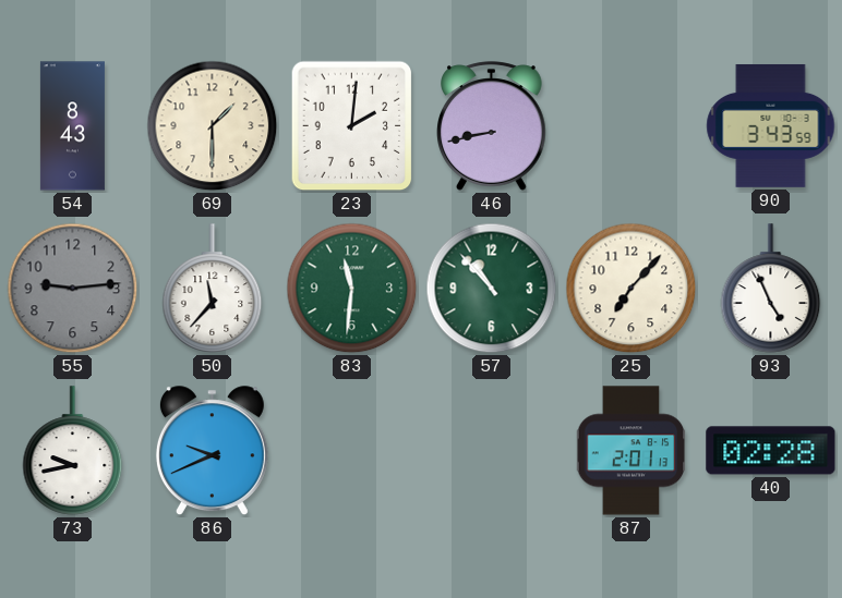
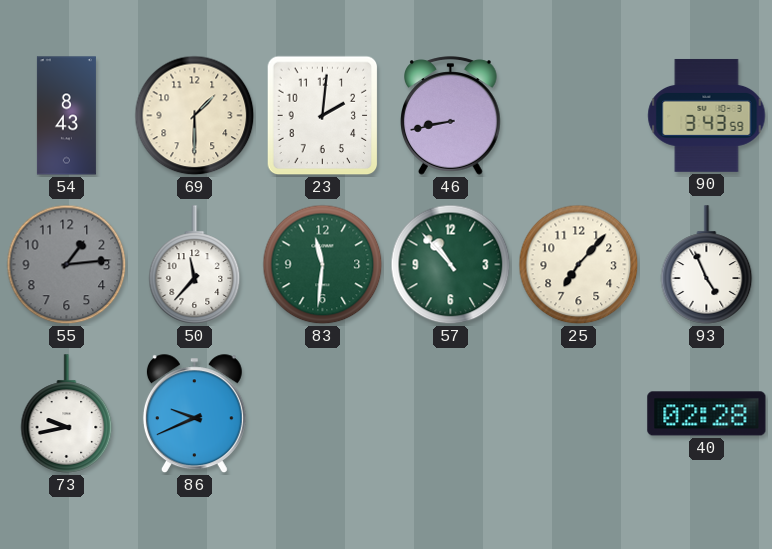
55: 9:14 -> 1:14
87: 2:01 -> none
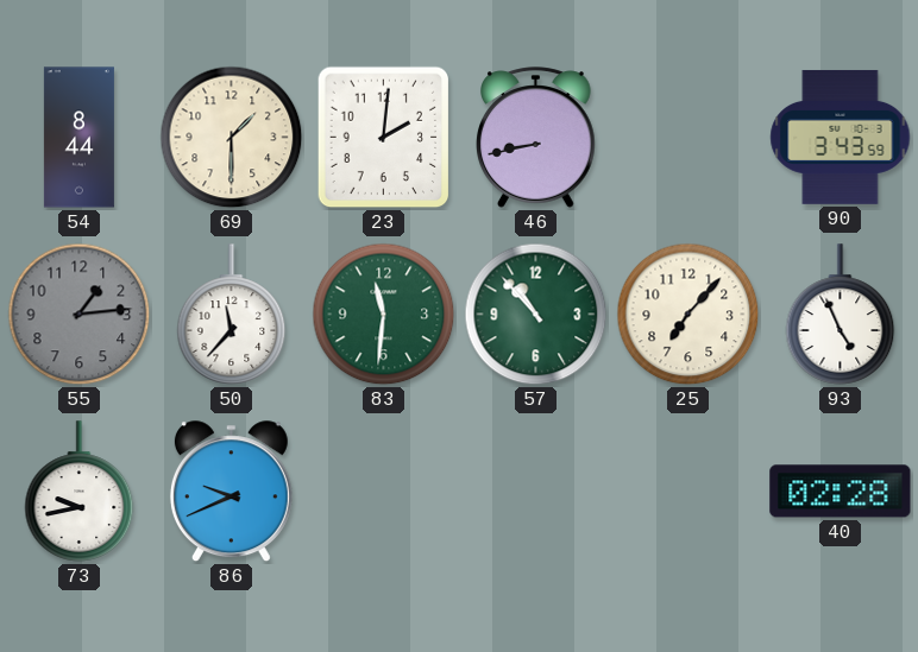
54: 8:43 -> 8:44
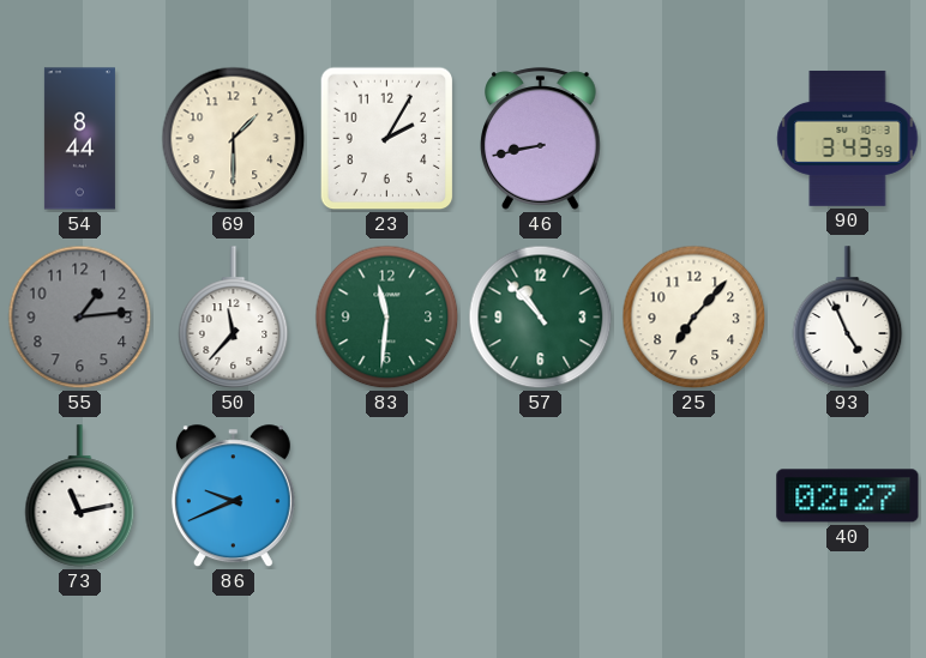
23: 2:01 -> 2:05
73: 9:43 -> 11:13
40: 02:28 -> 02:27
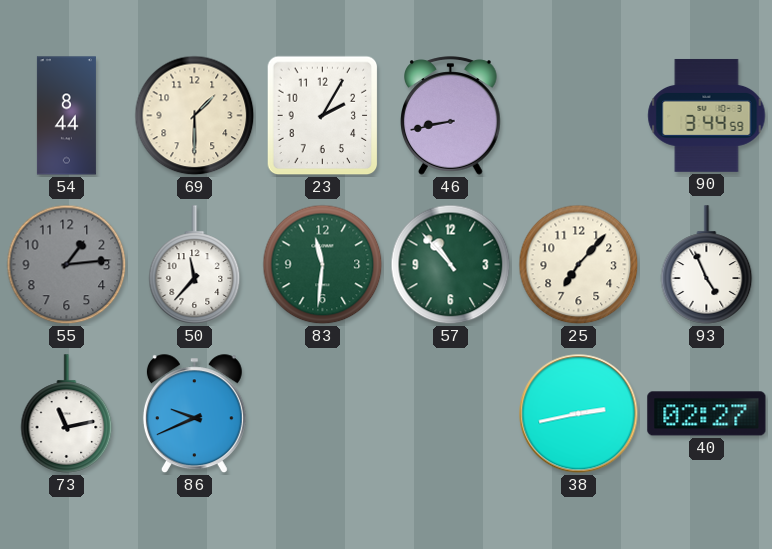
90: 3:43 -> 3:44
38: none -> 2:43
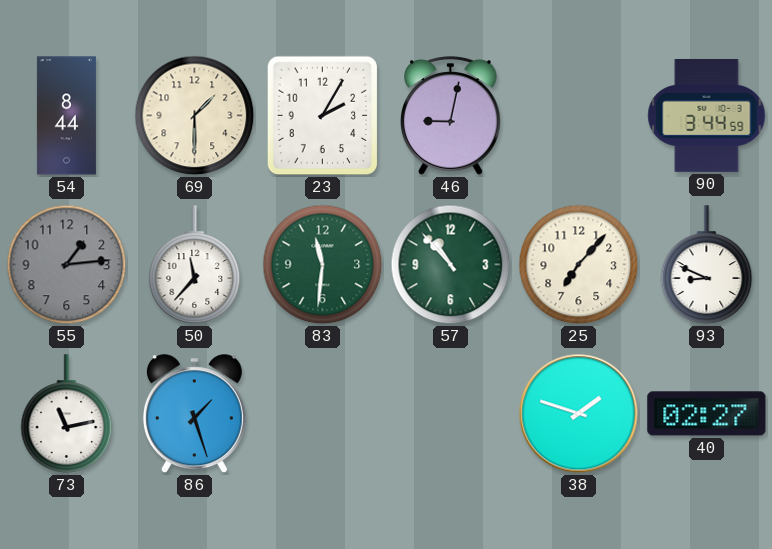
46: 8:43 -> 9:02
93: 4:56 -> 8:49
86: 9:41 -> 1:27
38: 2:43 -> 1:48
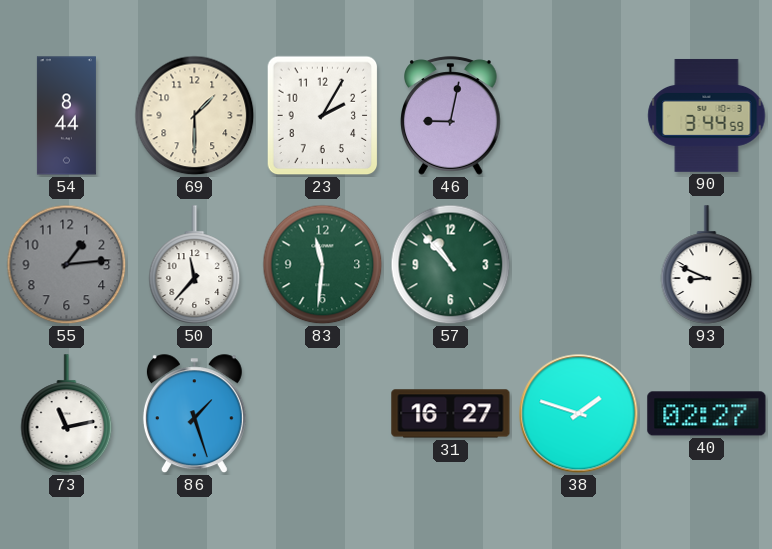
25: 7:07 -> none
31: none -> 16:27
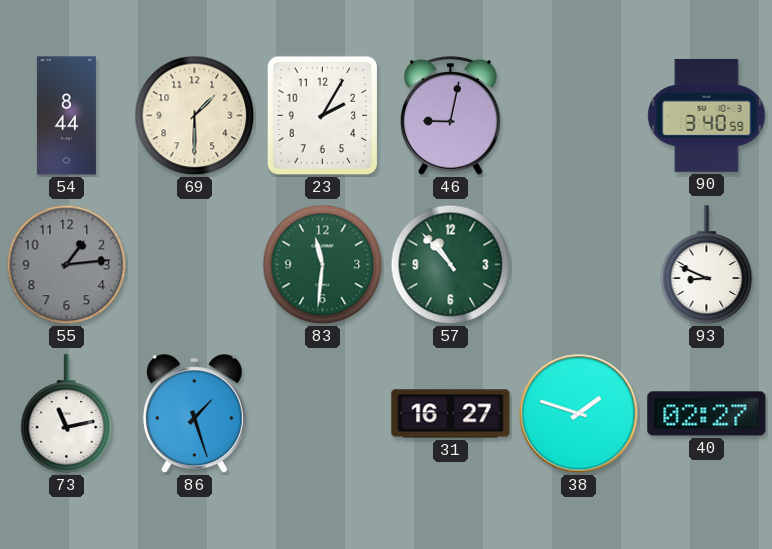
90: 3:44 -> 3:40
50: 11:37 -> none
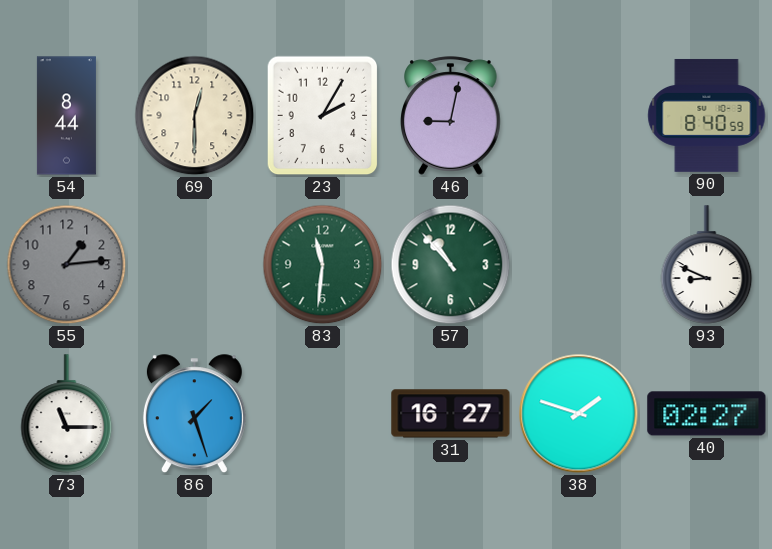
69: 1:30 -> 12:30
90: 3:40 -> 8:40
73: 11:13 -> 11:15
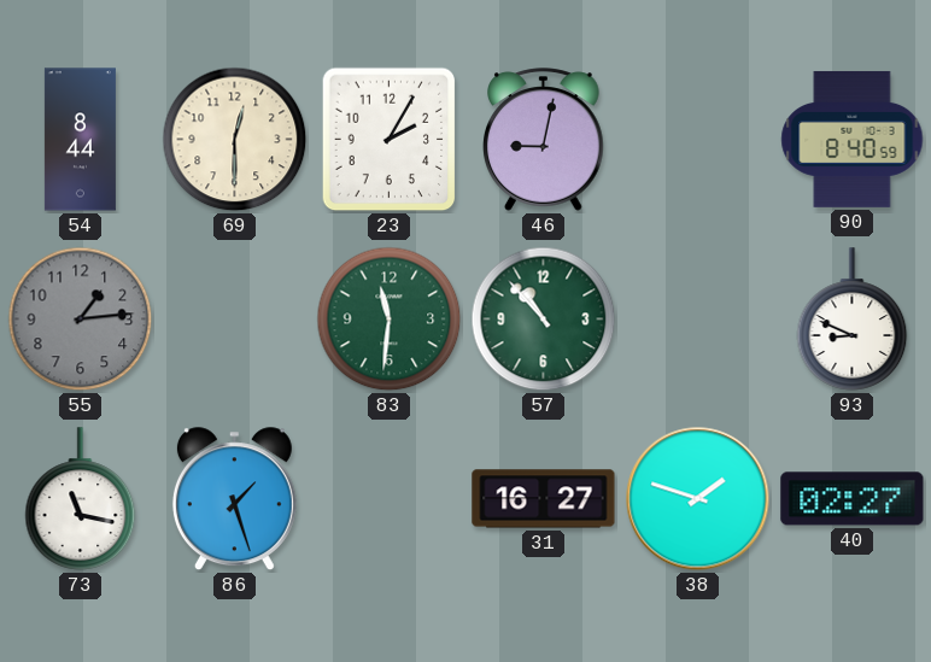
73: 11:15 -> 11:17
